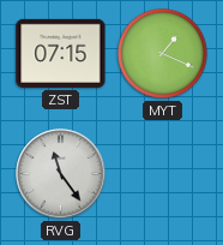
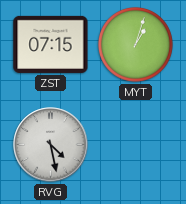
MYT: 1:19 -> 1:03
RVG: 11:24 -> 4:28
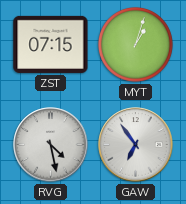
GAW: none -> 6:54
